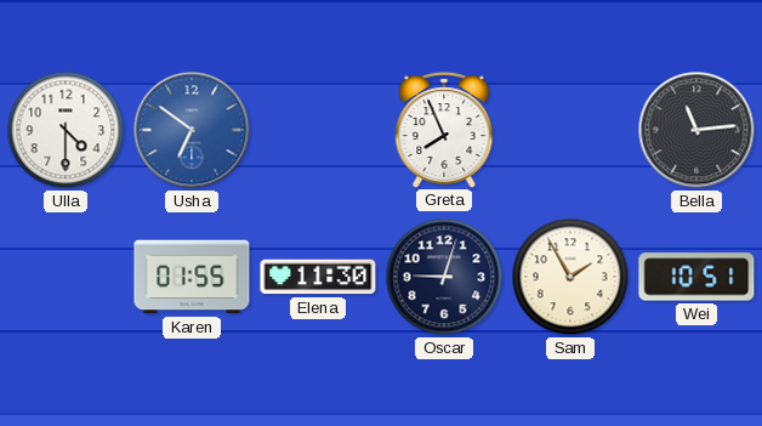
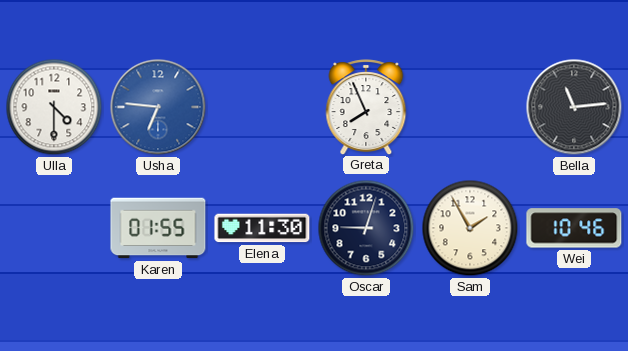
Usha: 6:51 -> 6:46
Wei: 10:51 -> 10:46
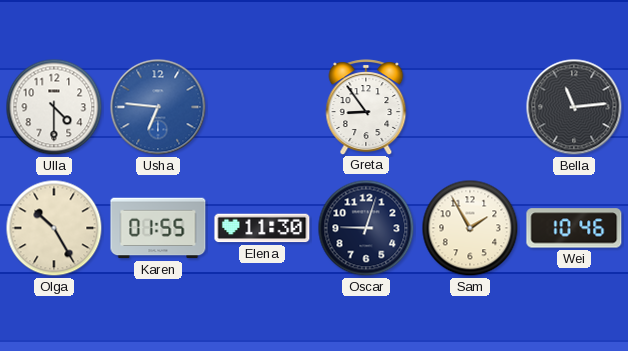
Greta: 7:56 -> 8:54
Olga: none -> 10:25
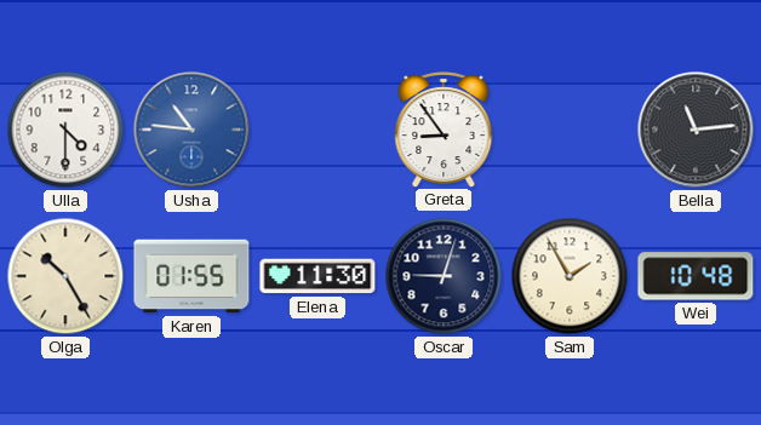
Usha: 6:46 -> 10:46
Wei: 10:46 -> 10:48
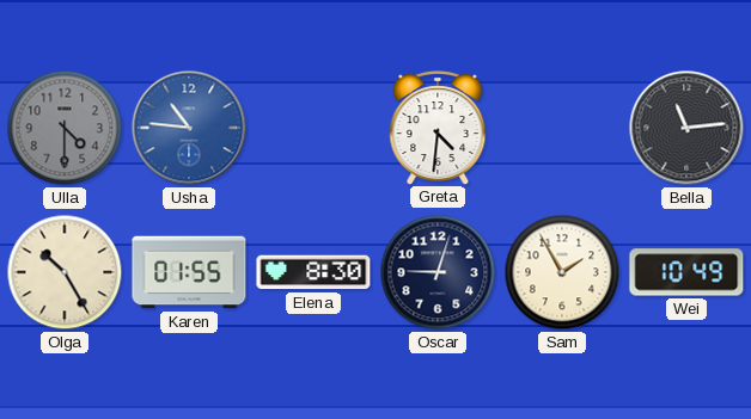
Ulla dial: white -> grey
Greta: 8:54 -> 4:31
Elena: 11:30 -> 8:30
Wei: 10:48 -> 10:49
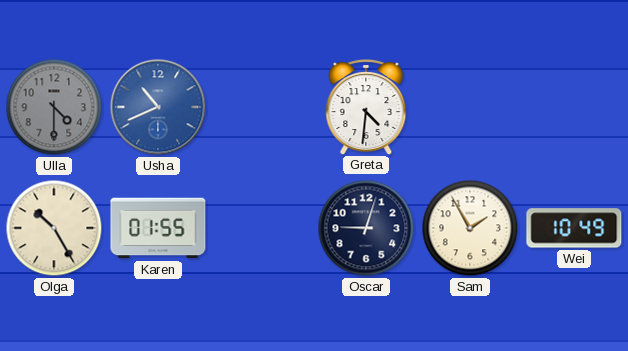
Usha: 10:46 -> 10:41
Bella: 11:14 -> none
Elena: 8:30 -> none
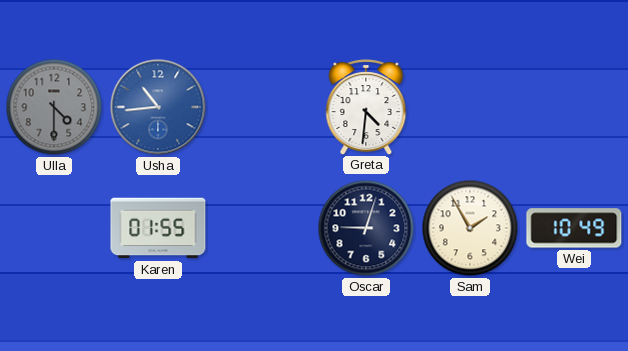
Usha: 10:41 -> 10:44
Olga: 10:25 -> none
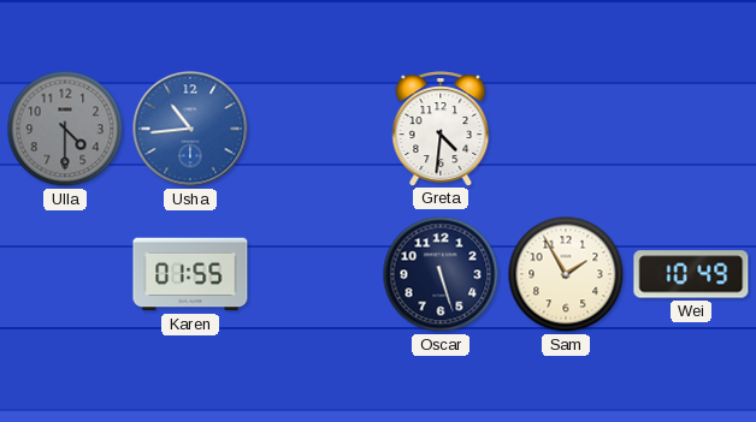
Oscar: 9:03 -> 5:27
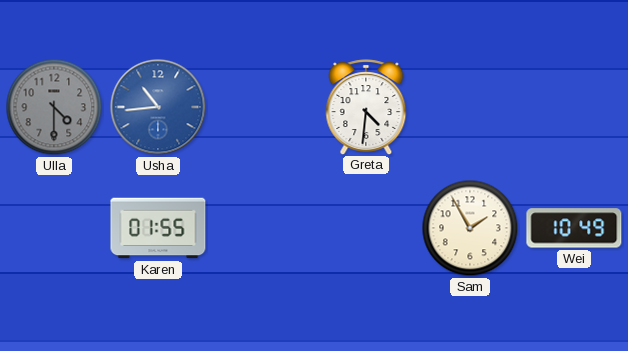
Oscar: 5:27 -> none
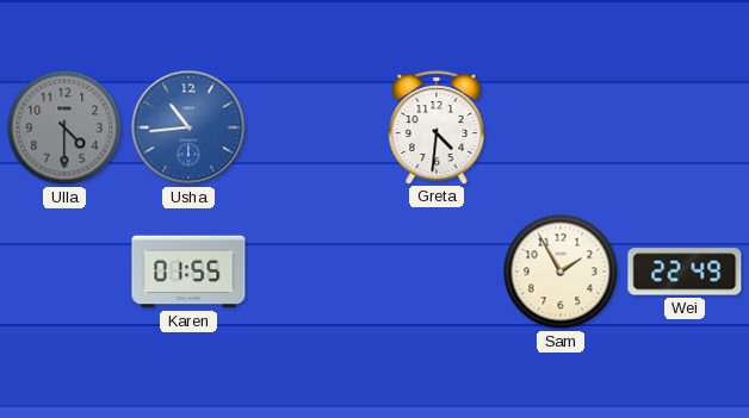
Wei: 10:49 -> 22:49
